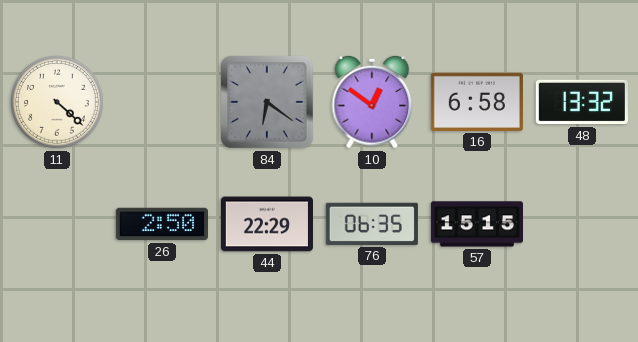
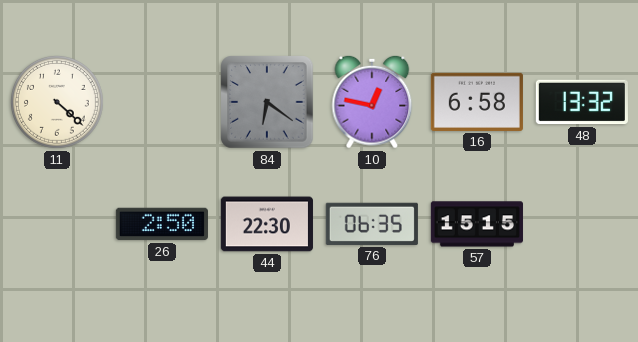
10: 12:51 -> 12:47
44: 22:29 -> 22:30
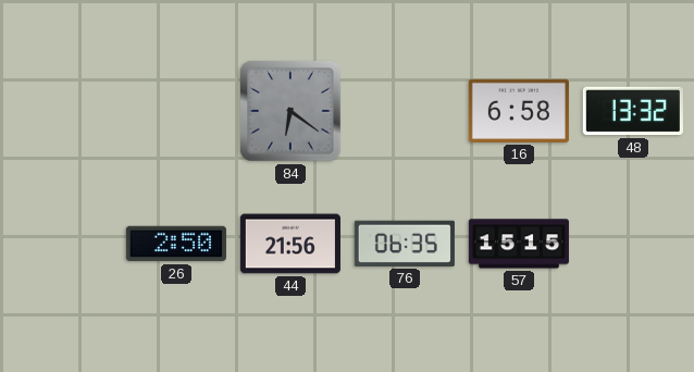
11: 4:22 -> none
10: 12:47 -> none
44: 22:30 -> 21:56
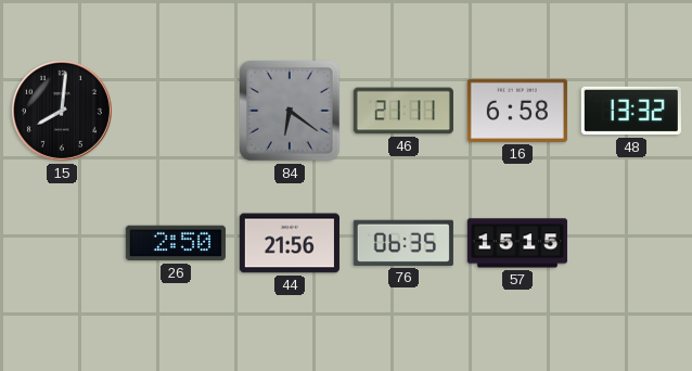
15: none -> 8:01
46: none -> 21:11
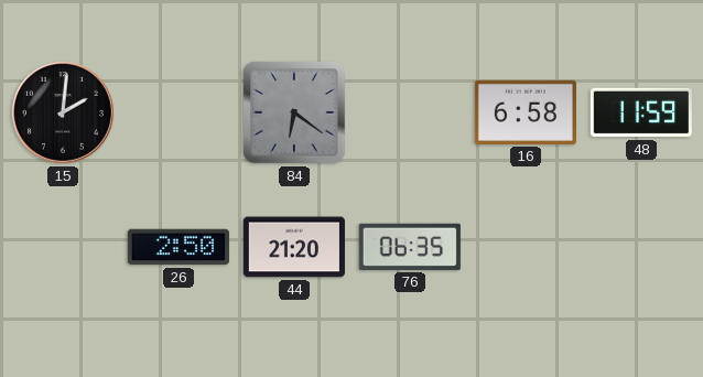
15: 8:01 -> 2:01
46: 21:11 -> none
48: 13:32 -> 11:59
44: 21:56 -> 21:20
57: 15:15 -> none
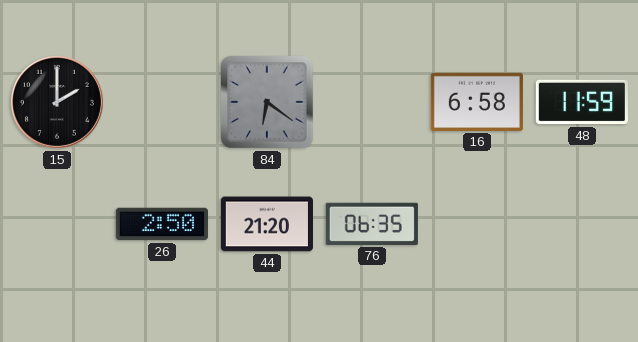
15: 2:01 -> 2:00
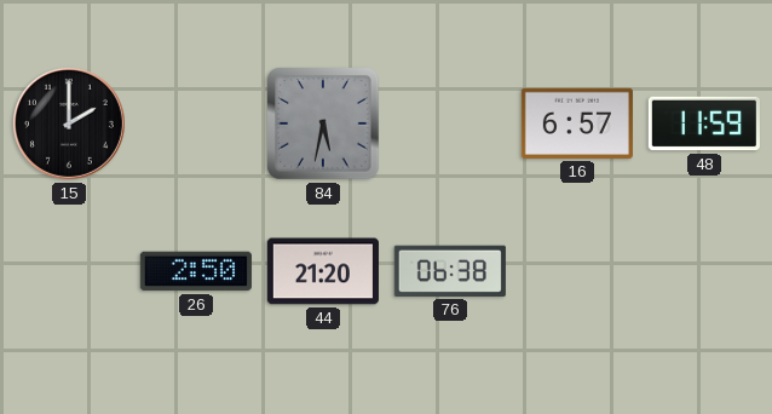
84: 6:21 -> 5:32
16: 6:58 -> 6:57
76: 06:35 -> 06:38
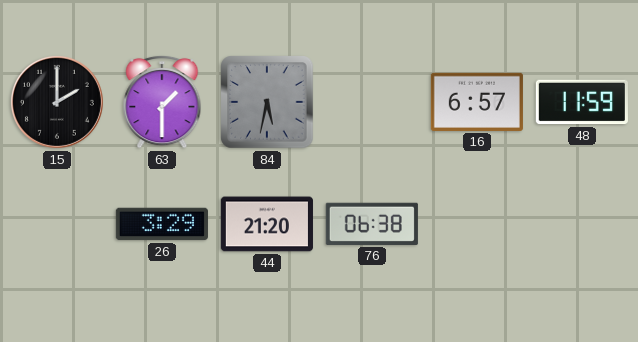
63: none -> 1:30
26: 2:50 -> 3:29
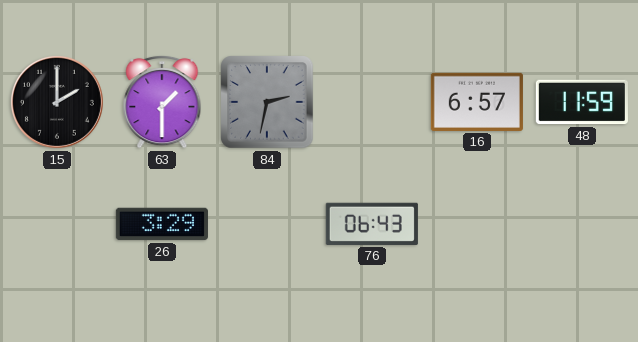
84: 5:32 -> 2:32
44: 21:20 -> none
76: 06:38 -> 06:43
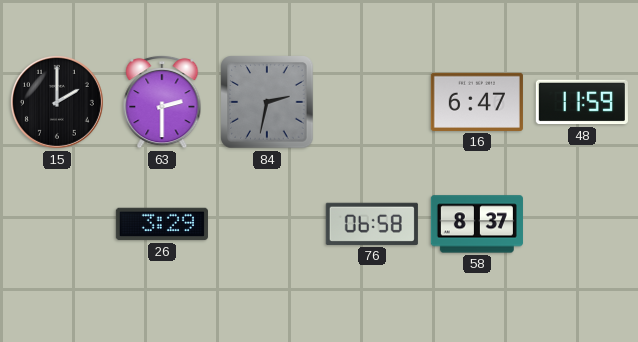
63: 1:30 -> 2:30
16: 6:57 -> 6:47
76: 06:43 -> 06:58
58: none -> 8:37
